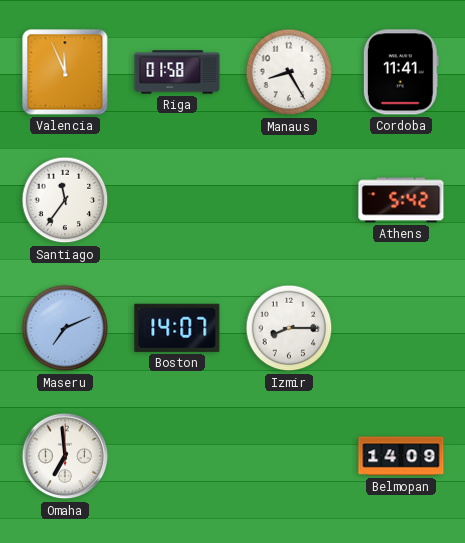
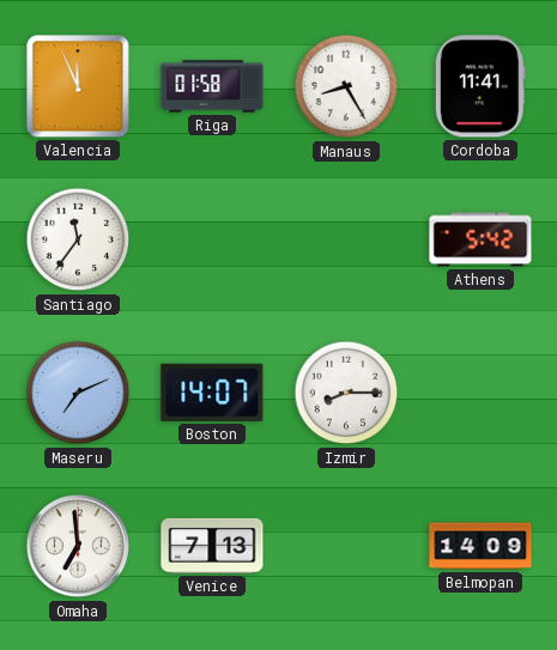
Venice: none -> 7:13
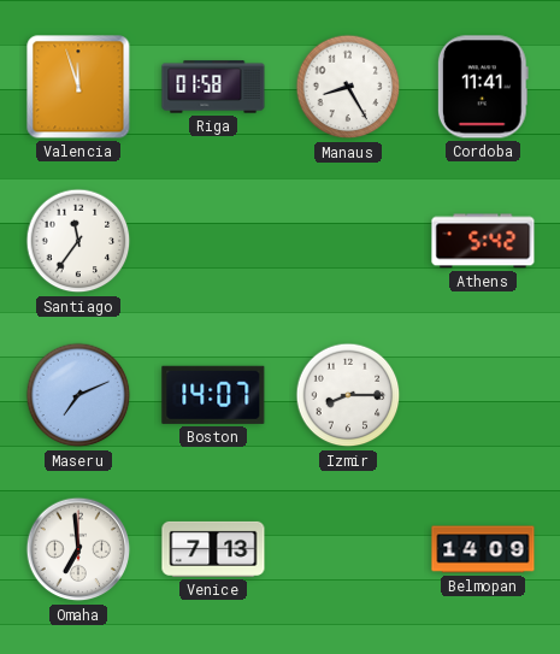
Valencia: 11:56 -> 11:57
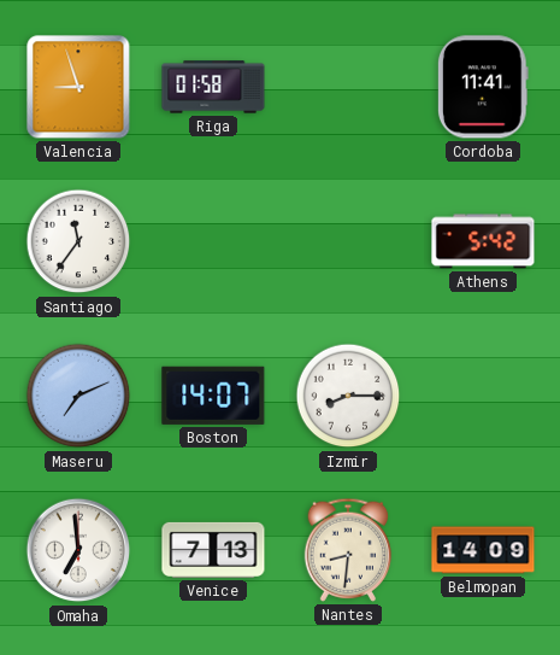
Valencia: 11:57 -> 8:57
Manaus: 8:25 -> none
Nantes: none -> 8:31
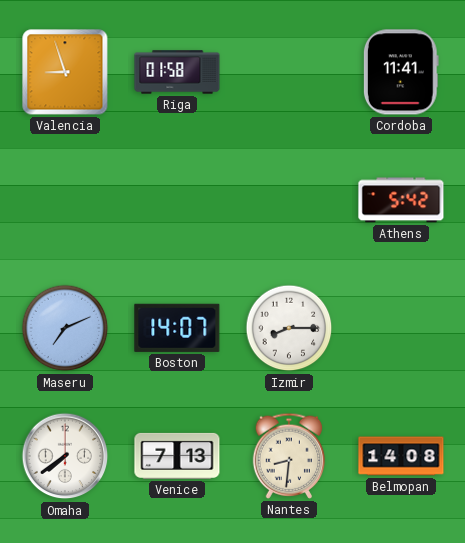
Santiago: 11:36 -> none
Omaha: 6:59 -> 7:39
Belmopan: 14:09 -> 14:08
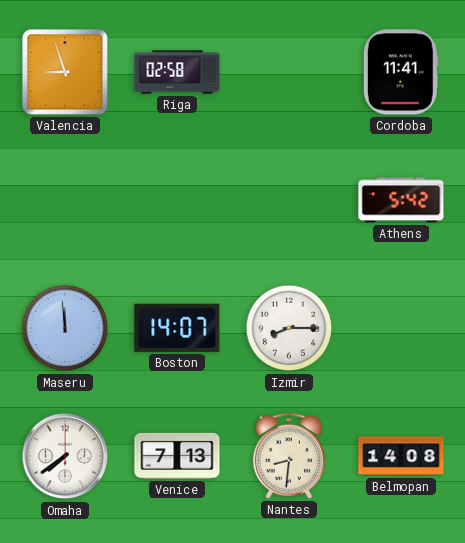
Riga: 01:58 -> 02:58
Maseru: 7:11 -> 11:59
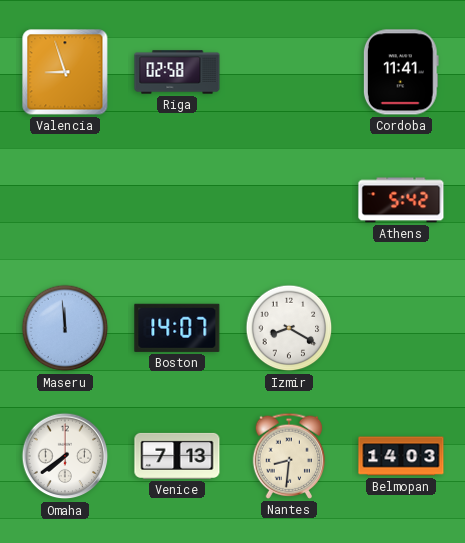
Izmir: 8:15 -> 8:20
Belmopan: 14:08 -> 14:03
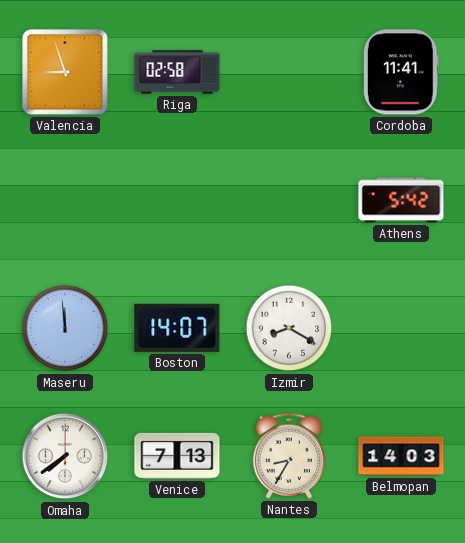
Nantes: 8:31 -> 8:35
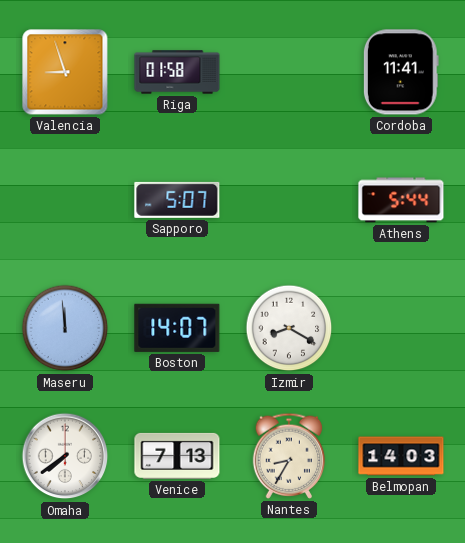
Riga: 02:58 -> 01:58
Sapporo: none -> 5:07
Athens: 5:42 -> 5:44
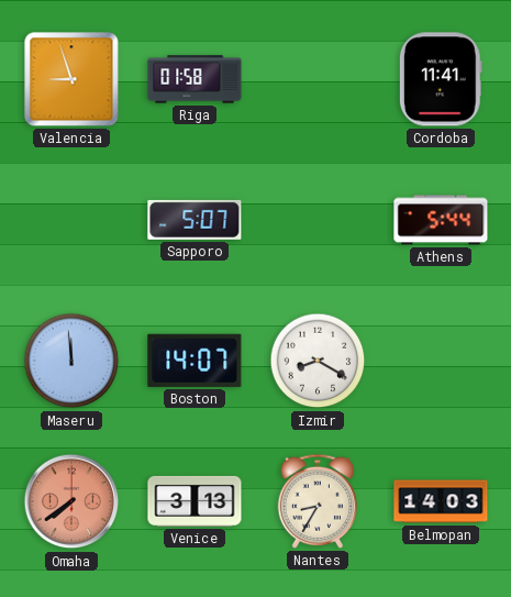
Omaha dial: white -> salmon
Venice: 7:13 -> 3:13
